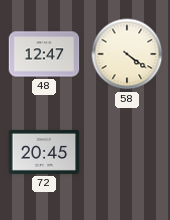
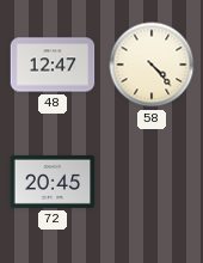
58: 4:21 -> 4:23
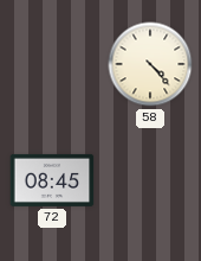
48: 12:47 -> none
72: 20:45 -> 08:45
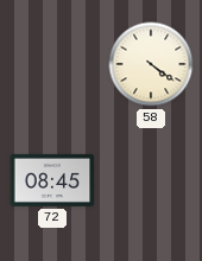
58: 4:23 -> 4:21
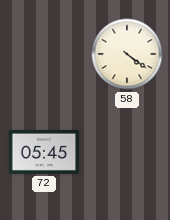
72: 08:45 -> 05:45
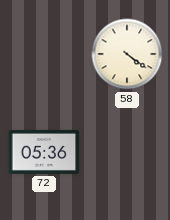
72: 05:45 -> 05:36
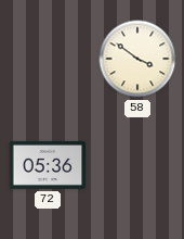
58: 4:21 -> 3:51
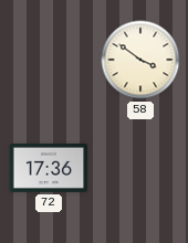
72: 05:36 -> 17:36
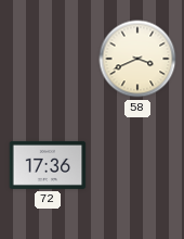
58: 3:51 -> 3:41
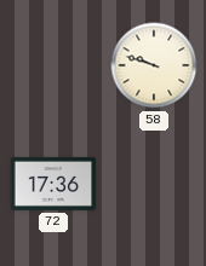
58: 3:41 -> 9:48
